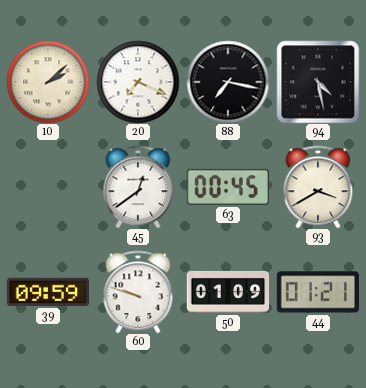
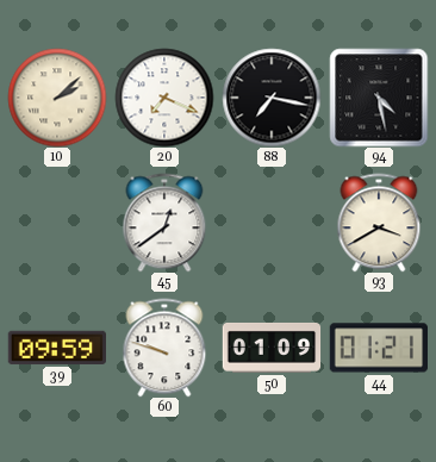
63: 00:45 -> none
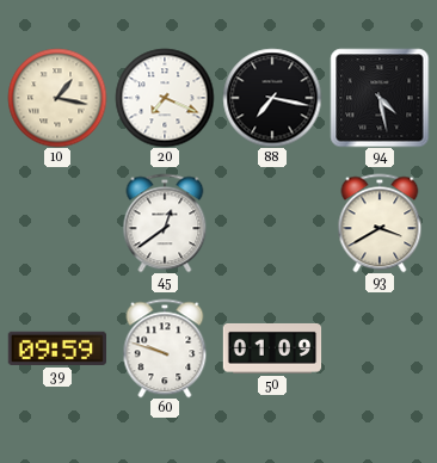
10: 2:08 -> 1:17
44: 01:21 -> none
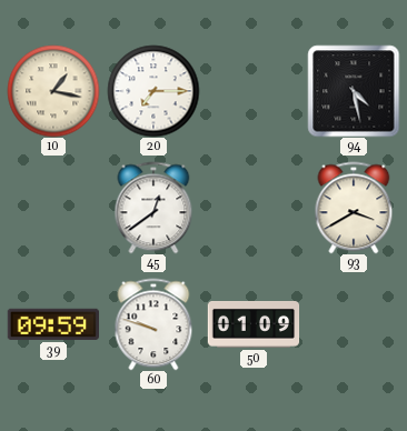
20: 7:19 -> 7:15
88: 7:17 -> none
